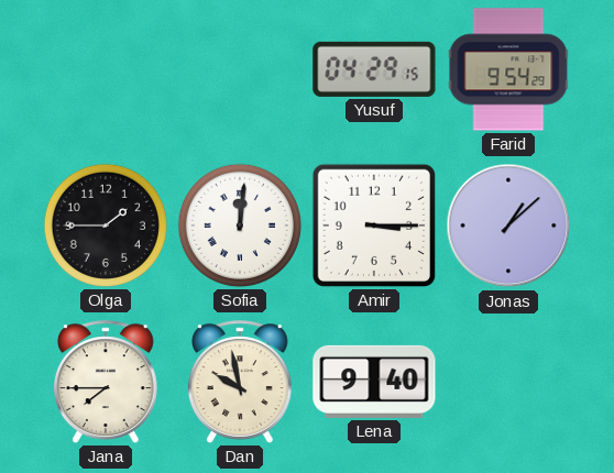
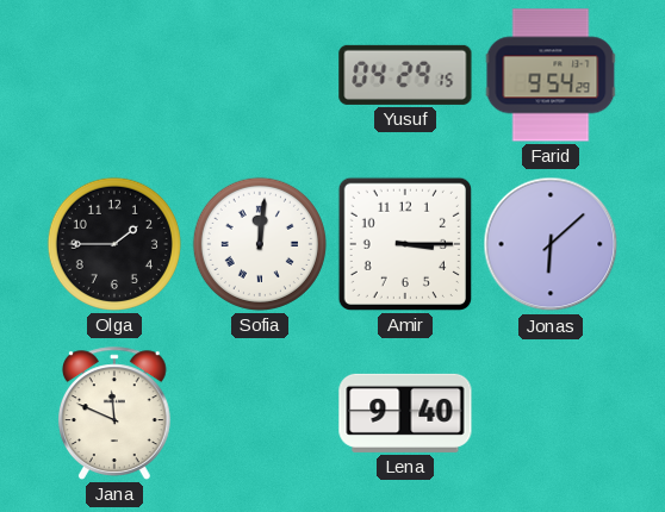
Jonas: 1:08 -> 6:08
Jana: 7:45 -> 11:49
Dan: 9:58 -> none
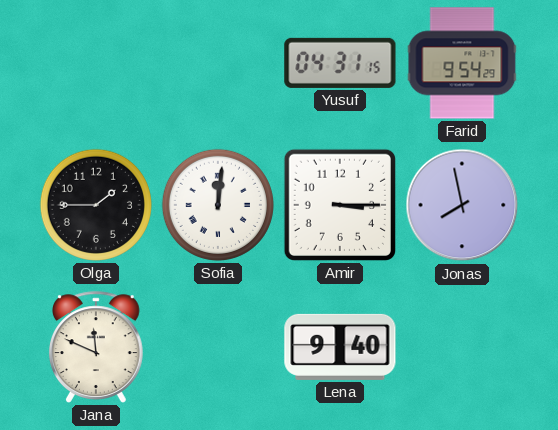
Yusuf: 04:29 -> 04:31
Jonas: 6:08 -> 7:58
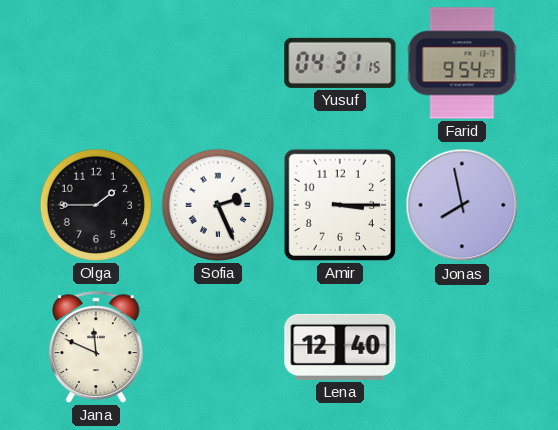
Sofia: 12:01 -> 2:26
Lena: 9:40 -> 12:40
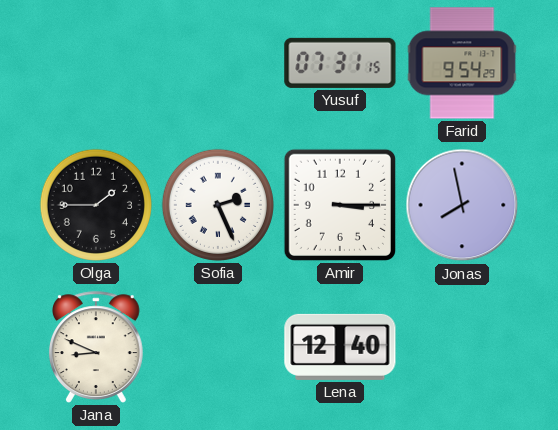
Yusuf: 04:31 -> 07:31
Jana: 11:49 -> 8:49
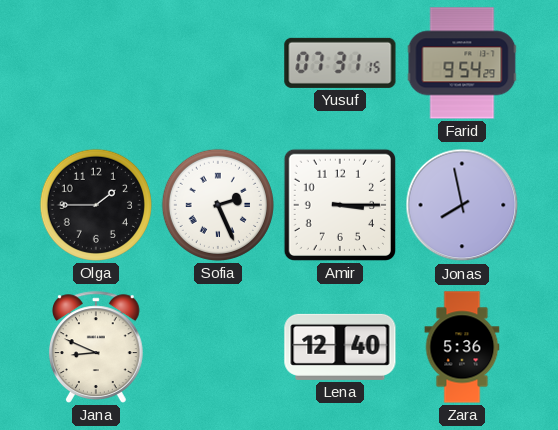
Zara: none -> 5:36
